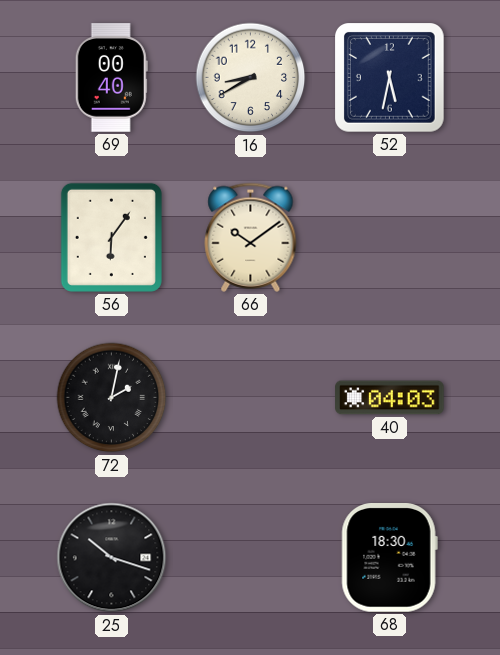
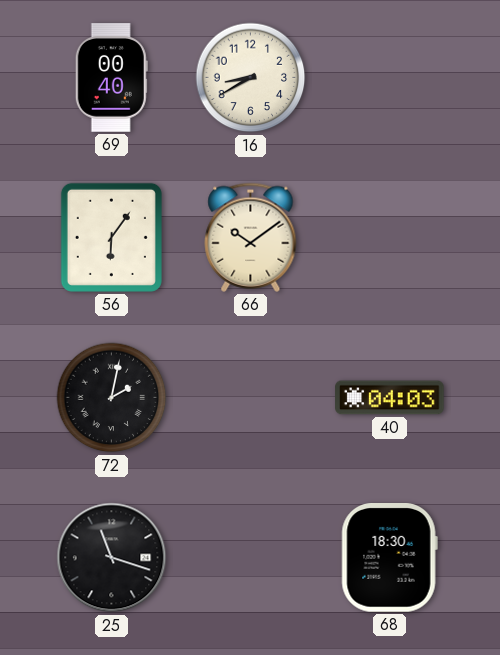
52: 5:32 -> none
25: 10:18 -> 11:18
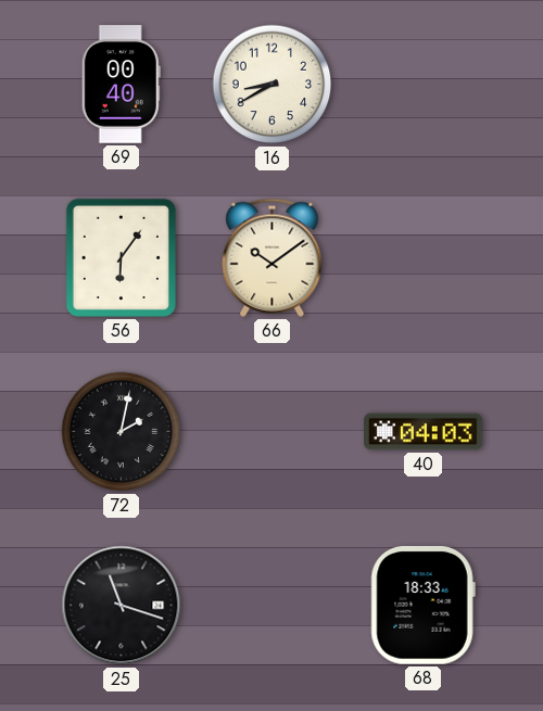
68: 18:30 -> 18:33
